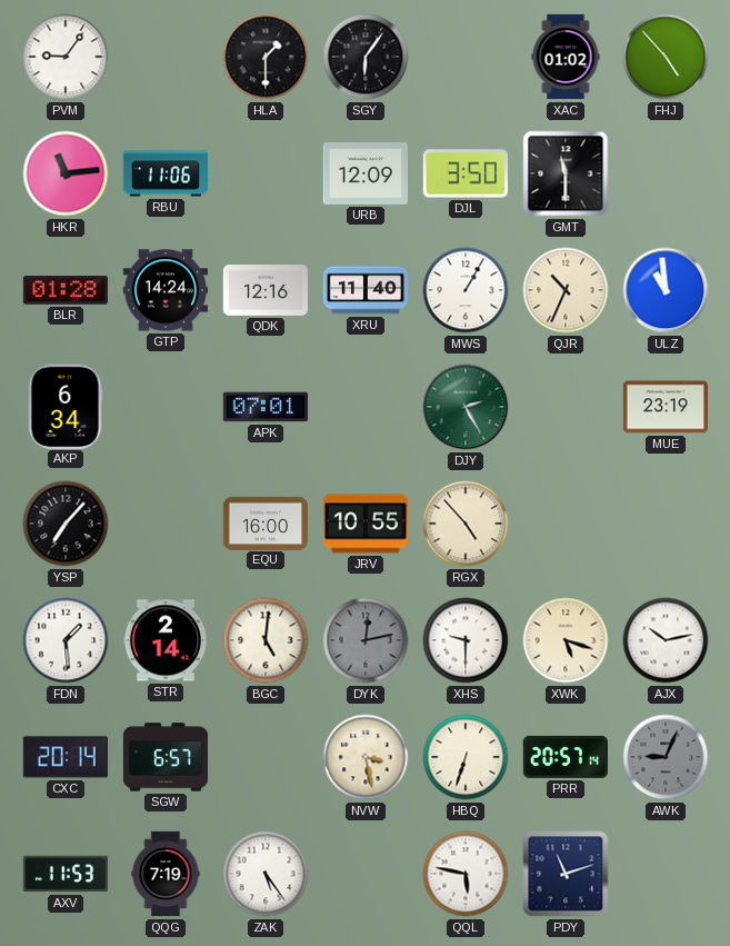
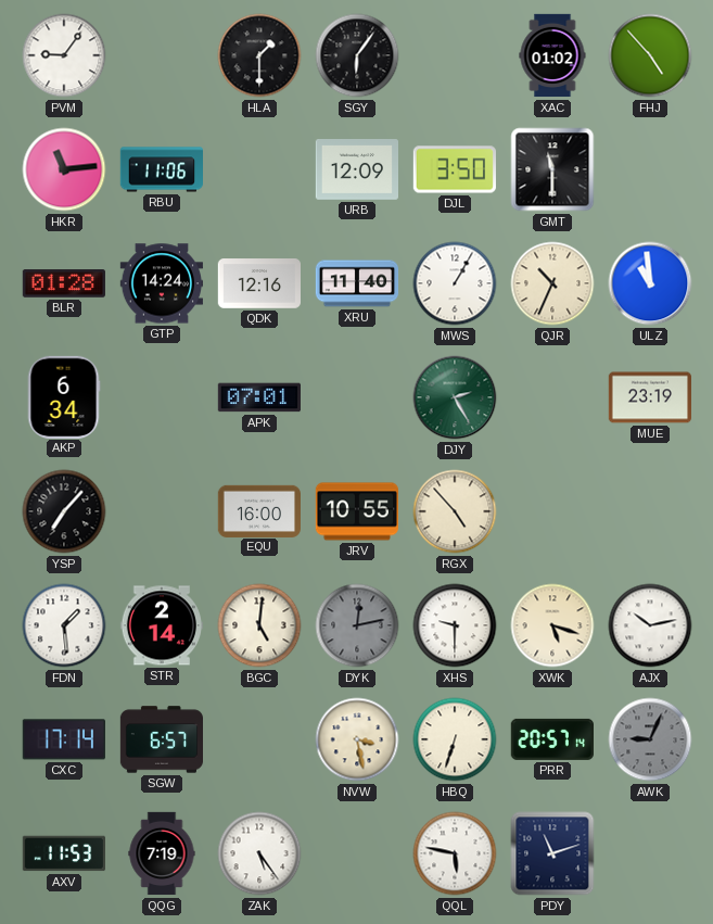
CXC: 20:14 -> 17:14
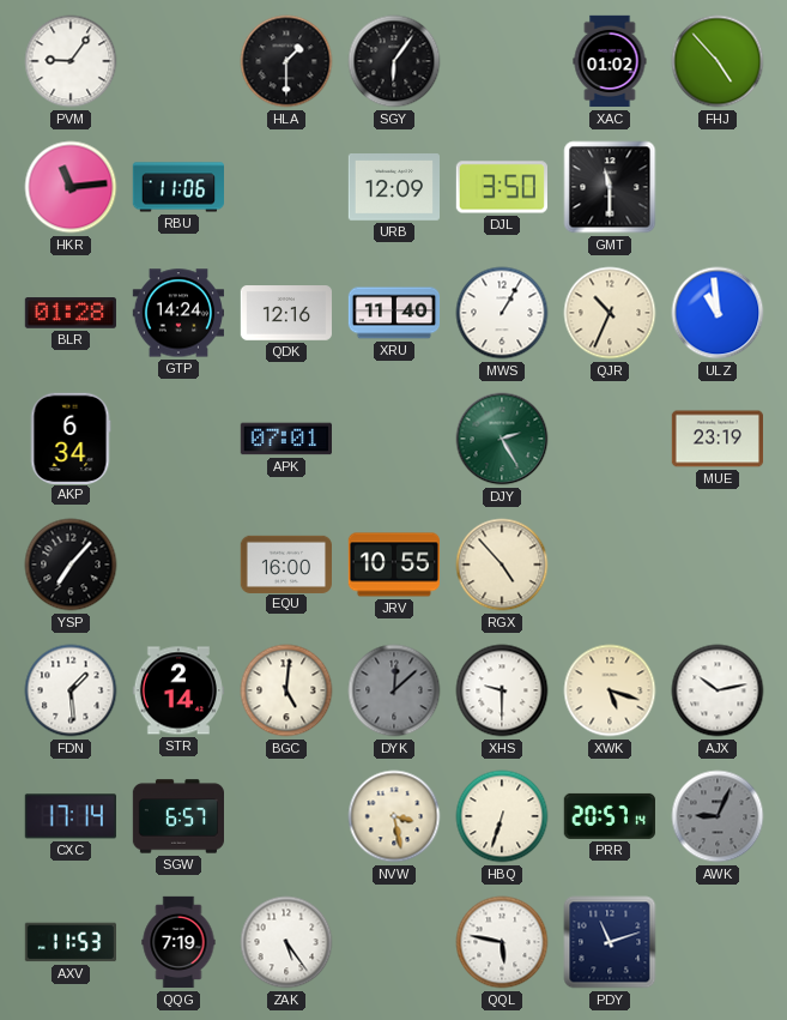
DYK: 12:13 -> 12:08
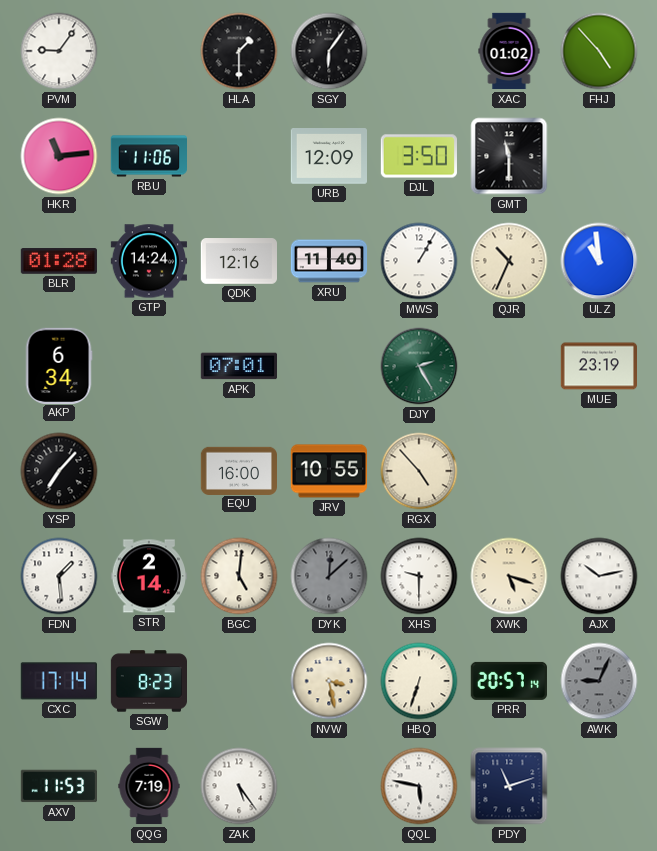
SGW: 6:57 -> 8:23
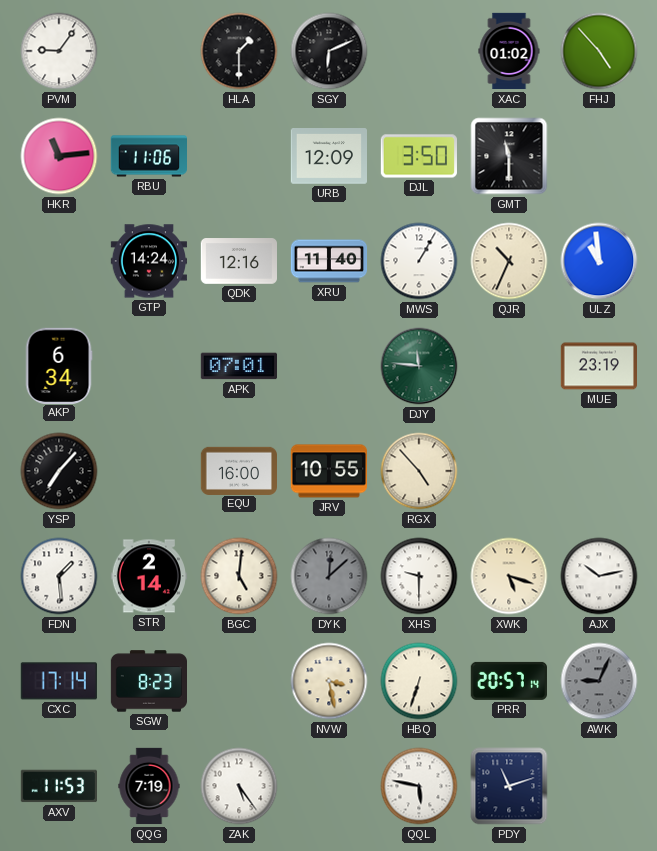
SGY: 6:06 -> 6:11
BLR: 01:28 -> none
DJY: 2:25 -> 11:46
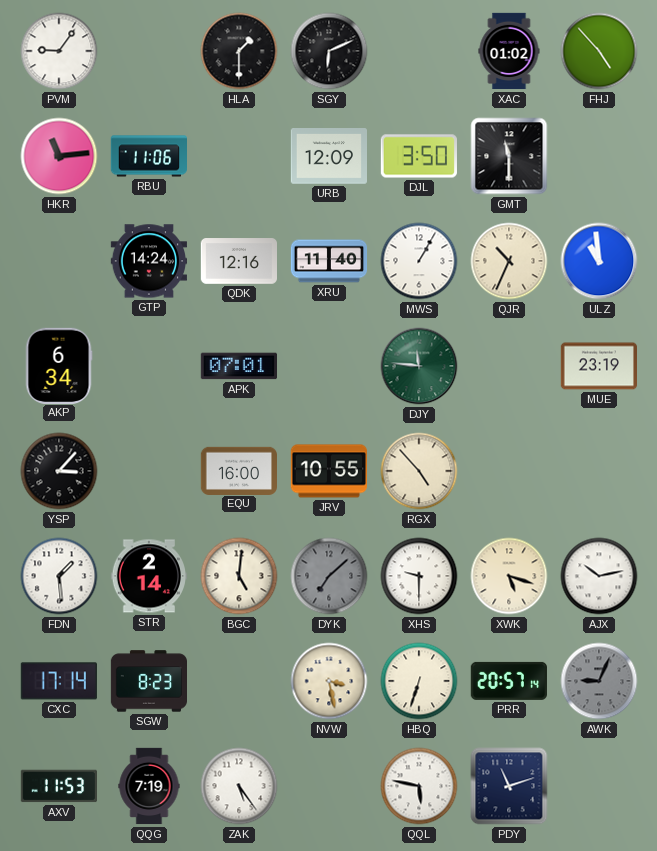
YSP: 7:07 -> 3:07
DYK: 12:08 -> 7:08
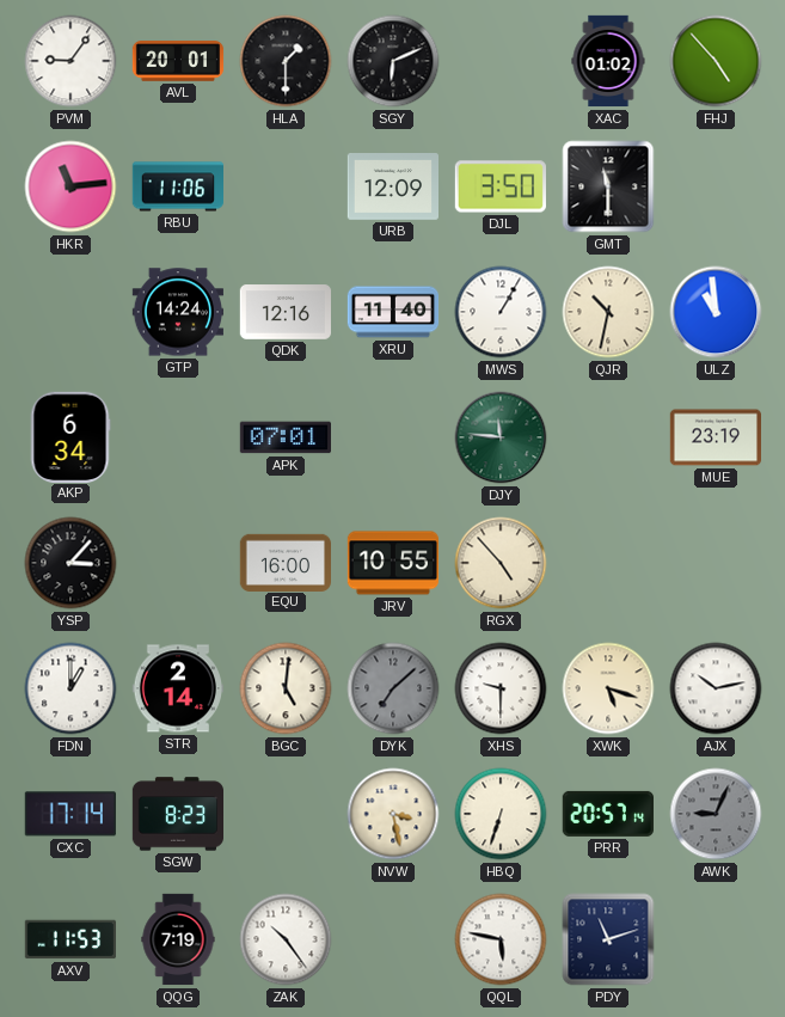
AVL: none -> 20:01
QJR: 10:34 -> 10:32
FDN: 1:29 -> 1:00
ZAK: 5:24 -> 10:24
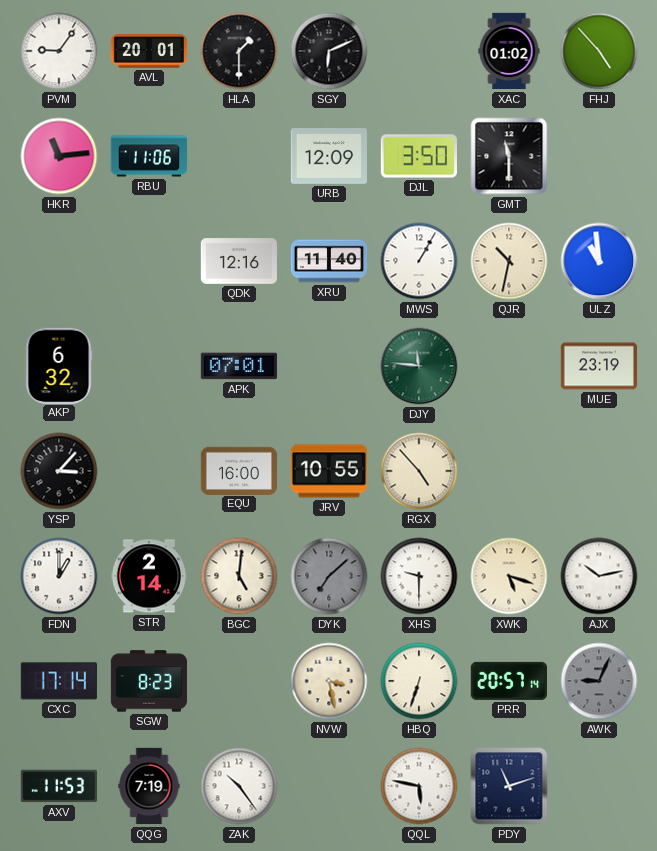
GTP: 14:24 -> none
AKP: 6:34 -> 6:32
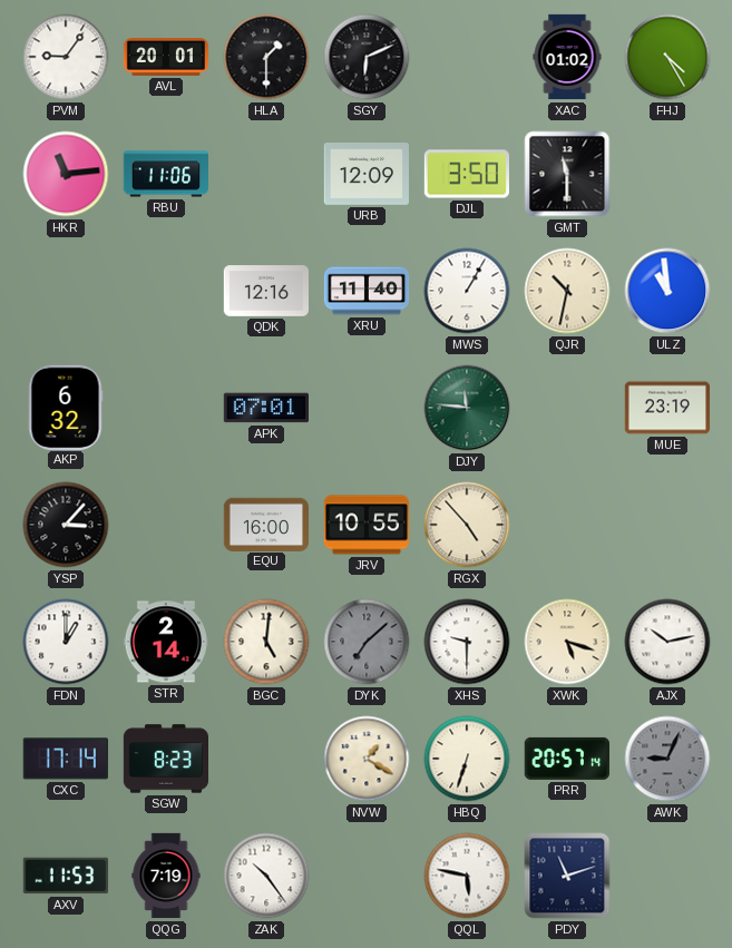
FHJ: 4:53 -> 4:25
NVW: 3:28 -> 1:20
